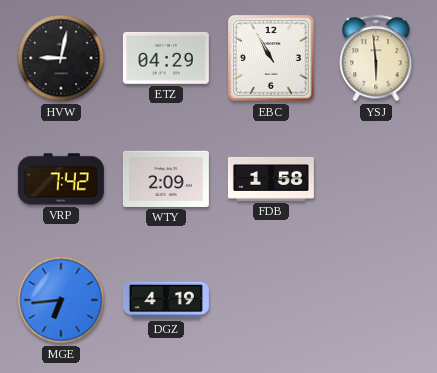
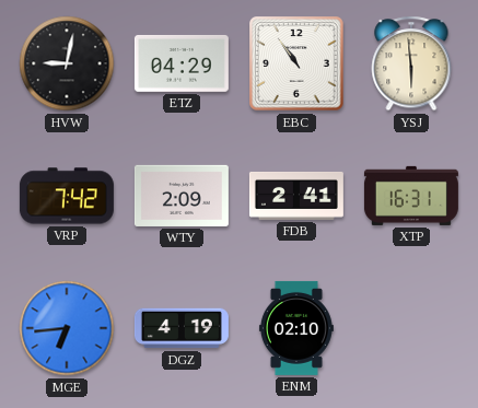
EBC: 10:55 -> 10:54
FDB: 1:58 -> 2:41
XTP: none -> 16:31
ENM: none -> 02:10
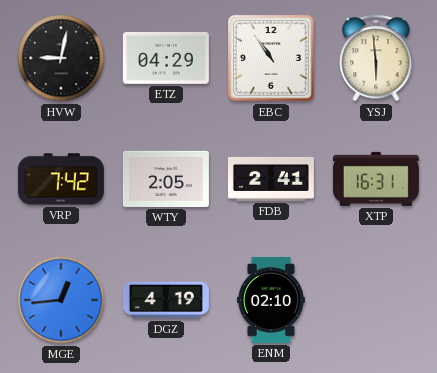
WTY: 2:09 -> 2:05
MGE: 6:44 -> 12:44
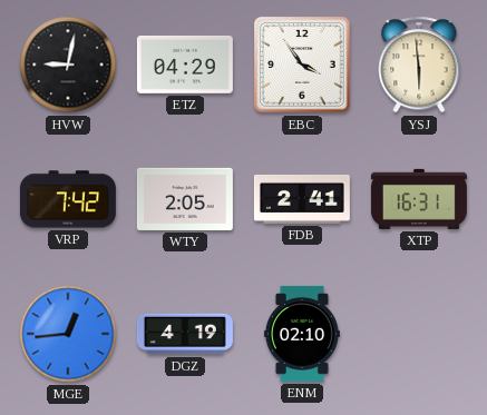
EBC: 10:54 -> 3:54
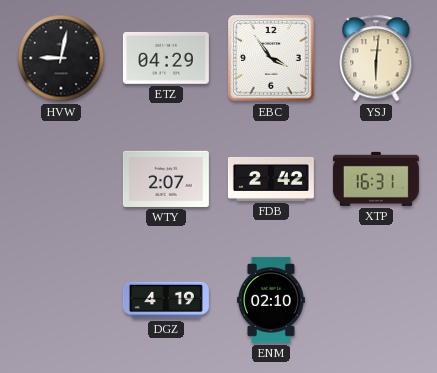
YSJ: 5:59 -> 6:01
VRP: 7:42 -> none
WTY: 2:05 -> 2:07
FDB: 2:41 -> 2:42
MGE: 12:44 -> none
